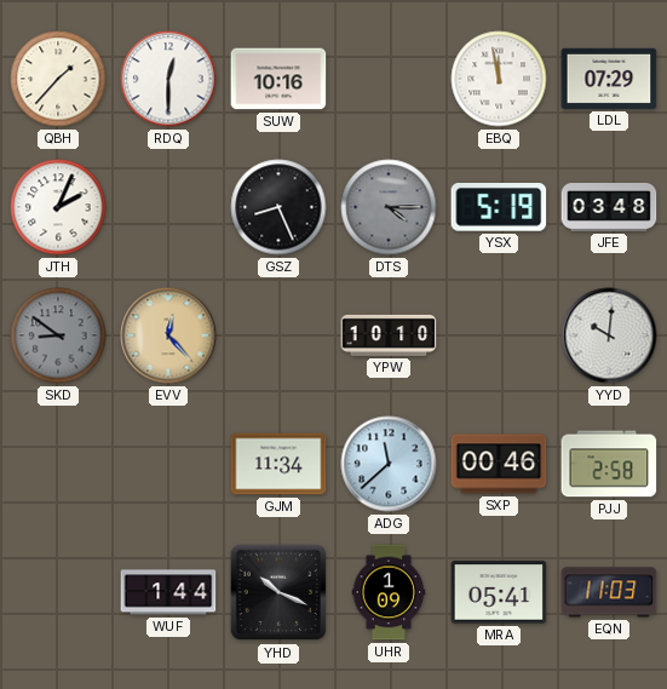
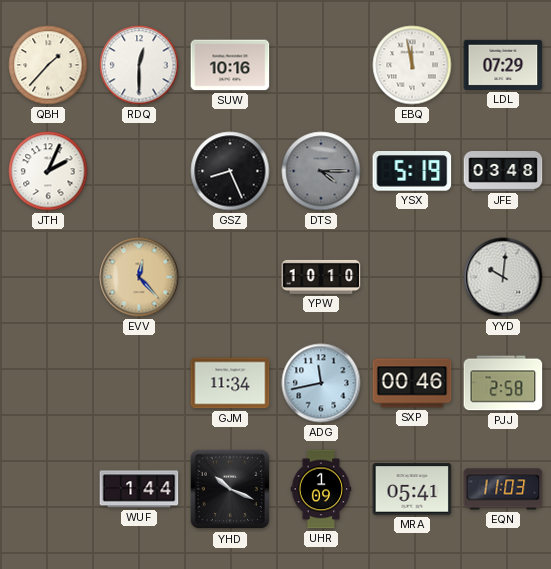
SKD: 8:51 -> none
ADG: 11:38 -> 11:43
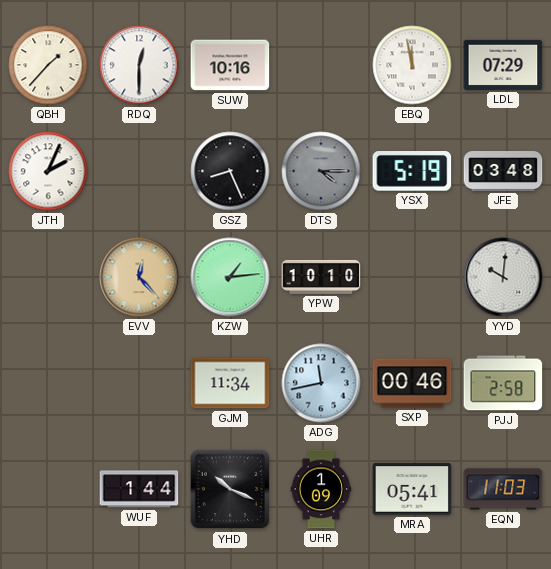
KZW: none -> 1:14
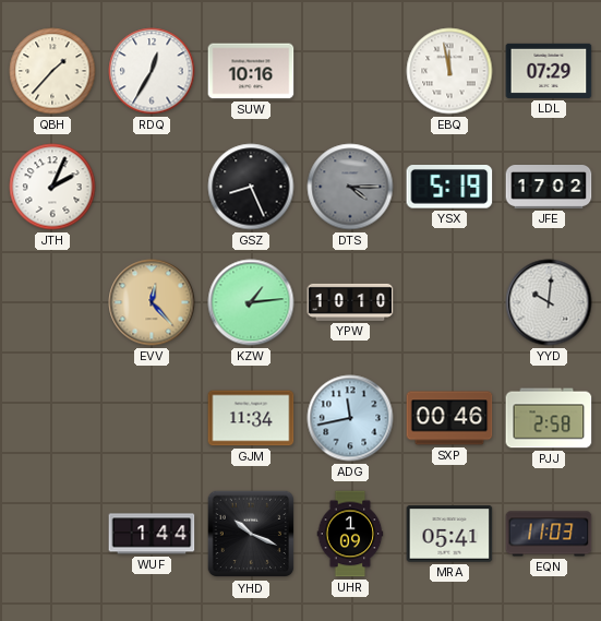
RDQ: 12:30 -> 12:35
JFE: 03:48 -> 17:02
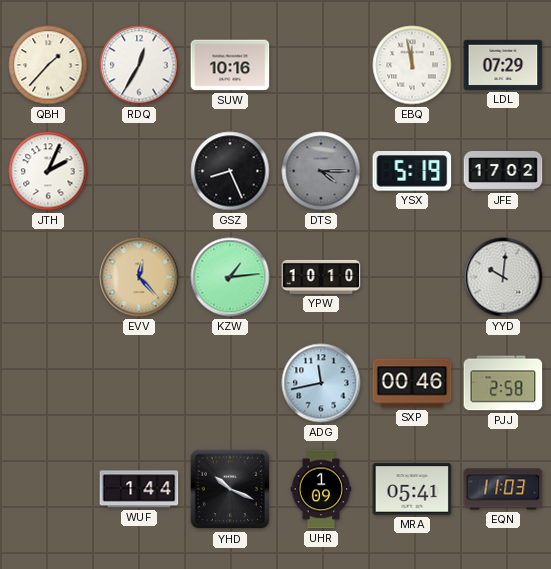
GJM: 11:34 -> none
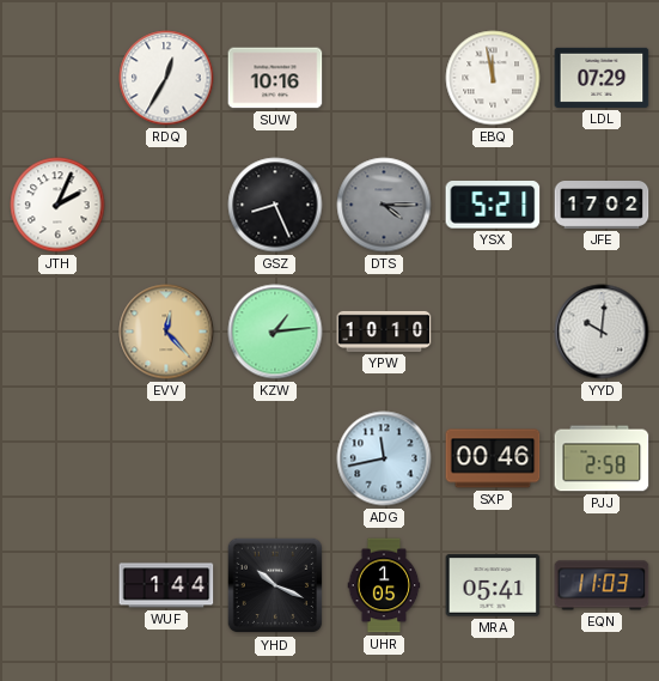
QBH: 1:37 -> none
YSX: 5:19 -> 5:21
UHR: 1:09 -> 1:05
